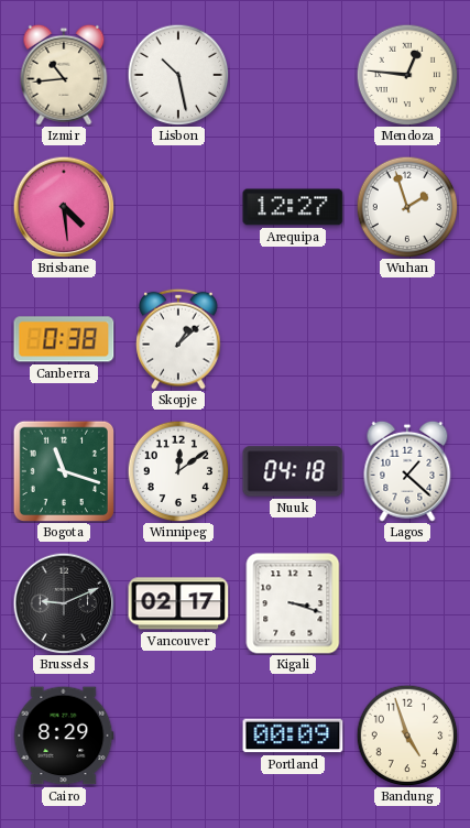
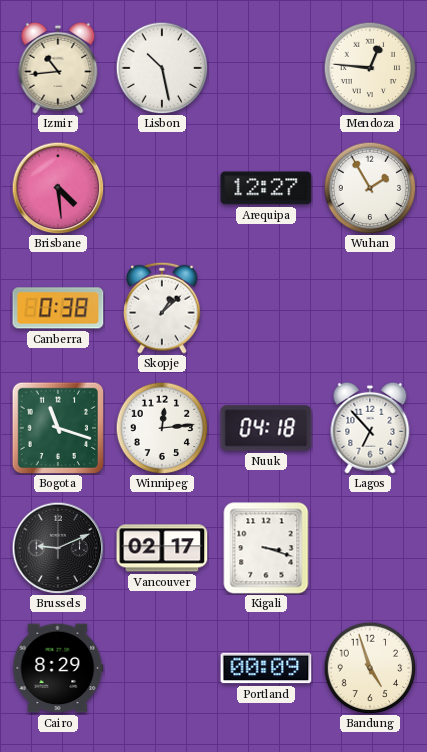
Wuhan: 1:57 -> 1:55
Winnipeg: 12:09 -> 12:14
Lagos: 1:22 -> 6:53
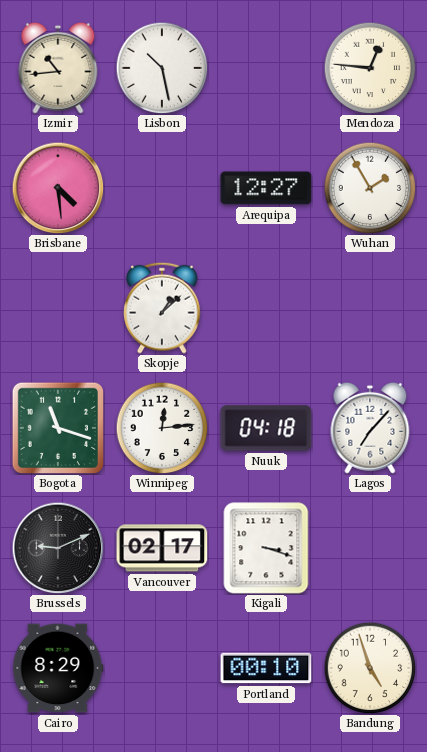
Canberra: 0:38 -> none
Lagos: 6:53 -> 7:07
Portland: 00:09 -> 00:10
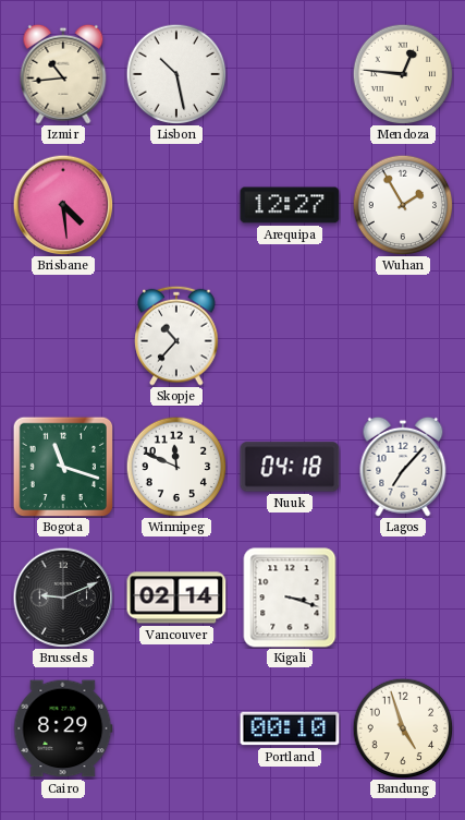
Skopje: 1:08 -> 10:37
Winnipeg: 12:14 -> 11:49
Vancouver: 02:17 -> 02:14
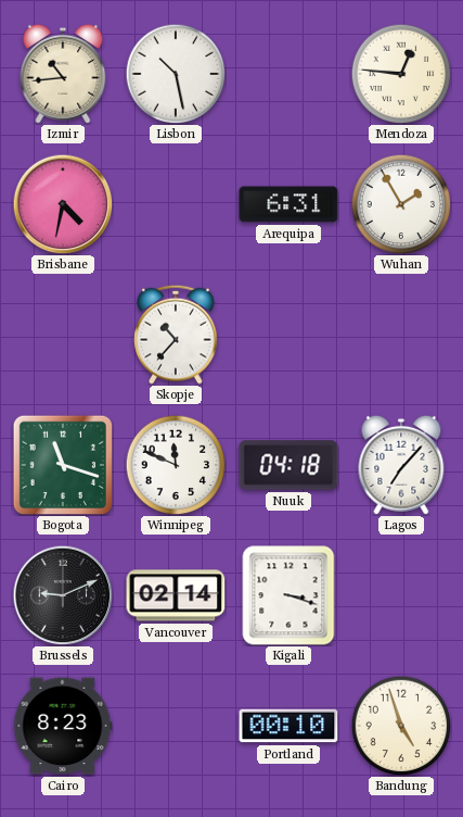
Brisbane: 4:29 -> 4:32
Arequipa: 12:27 -> 6:31
Cairo: 8:29 -> 8:23
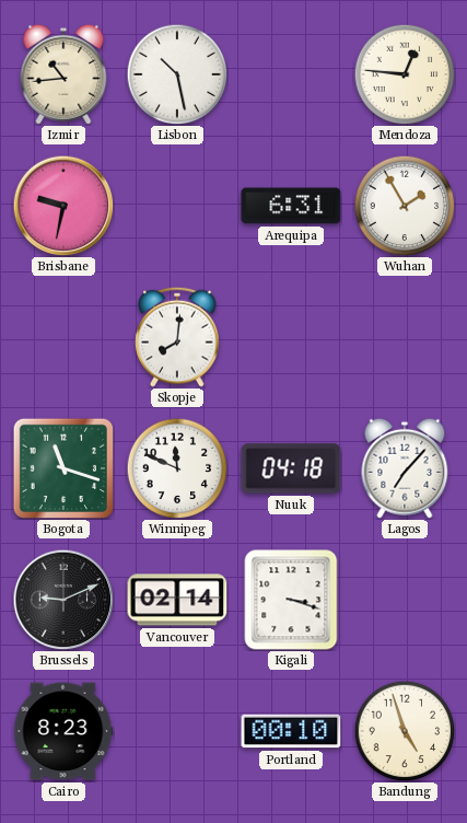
Brisbane: 4:32 -> 9:32
Skopje: 10:37 -> 8:01
